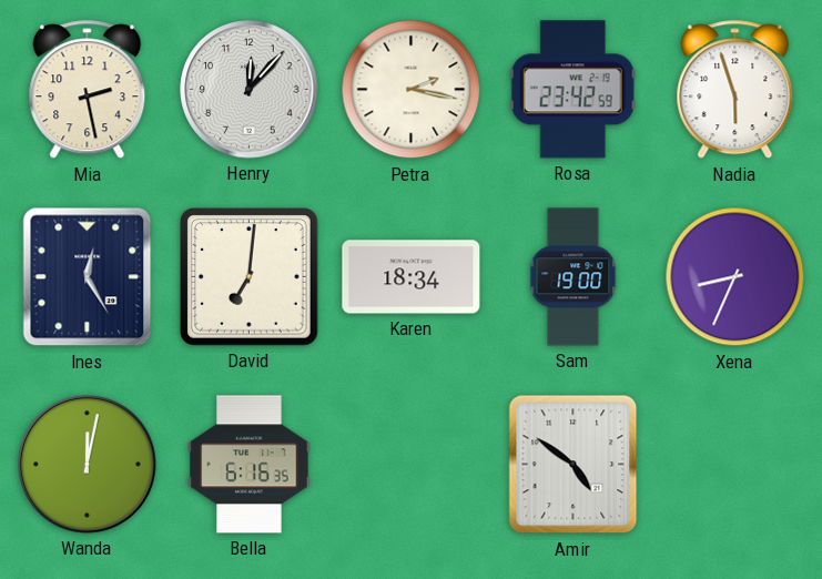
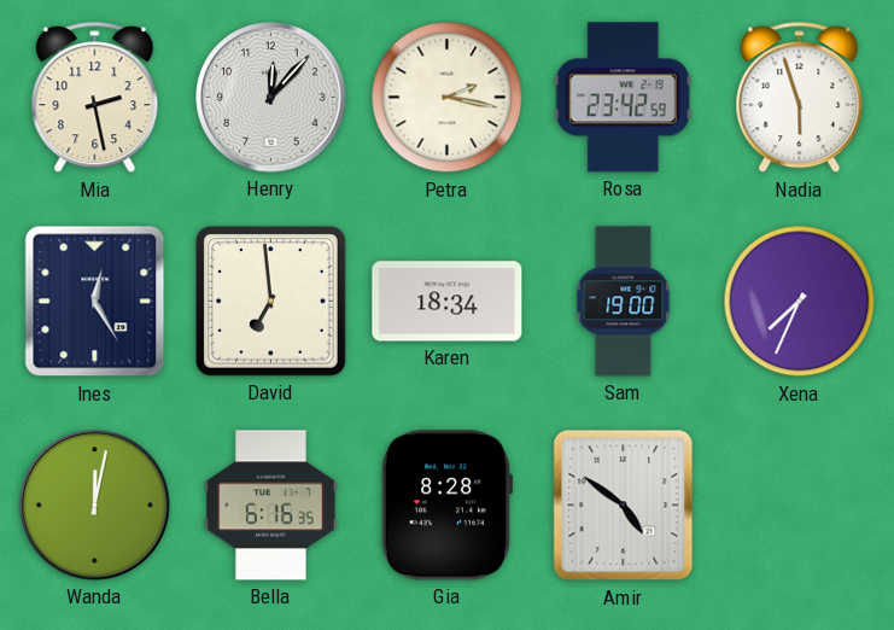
David: 7:01 -> 6:59
Xena: 8:34 -> 7:34
Gia: none -> 8:28
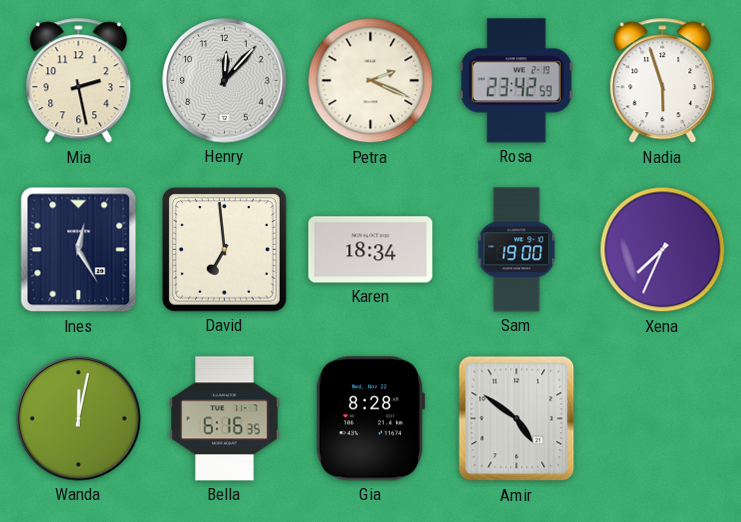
Petra: 2:17 -> 2:19
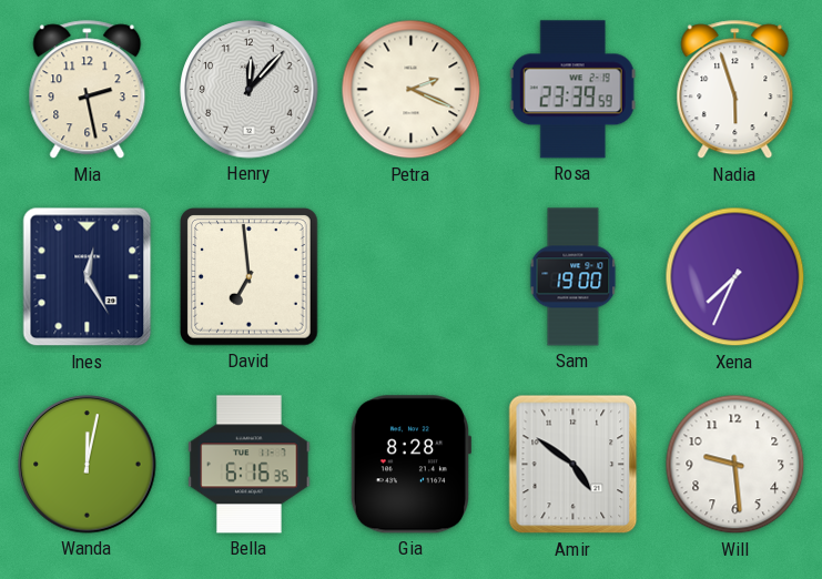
Rosa: 23:42 -> 23:39
Karen: 18:34 -> none
Will: none -> 9:29
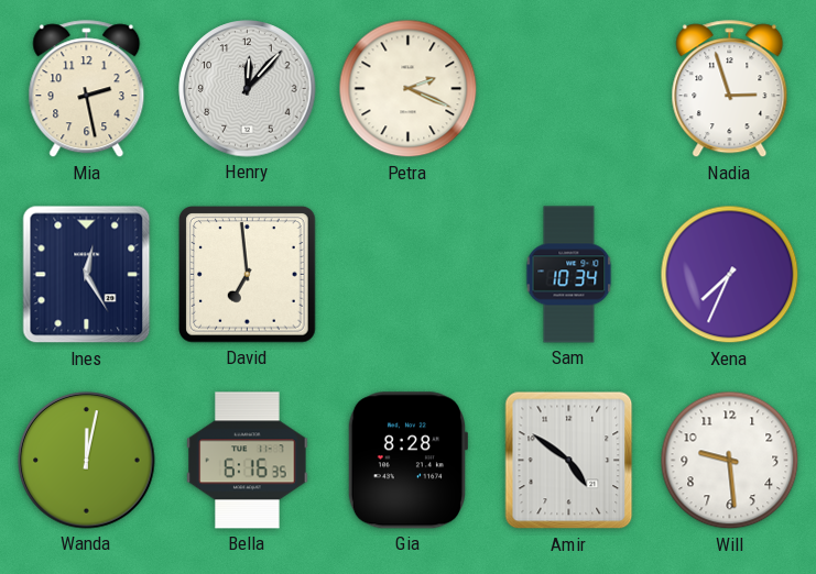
Rosa: 23:39 -> none
Nadia: 5:57 -> 2:57
Sam: 19:00 -> 10:34
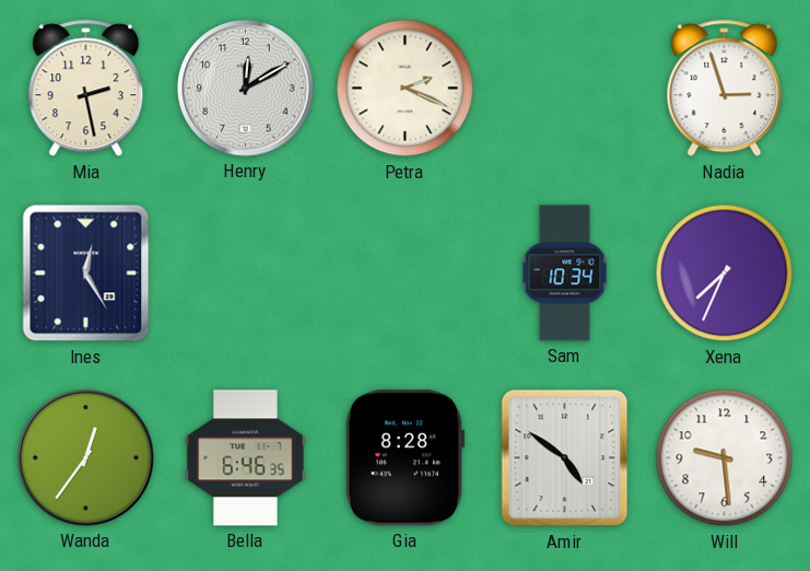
Henry: 12:07 -> 12:10
David: 6:59 -> none
Wanda: 12:02 -> 12:36
Bella: 6:16 -> 6:46
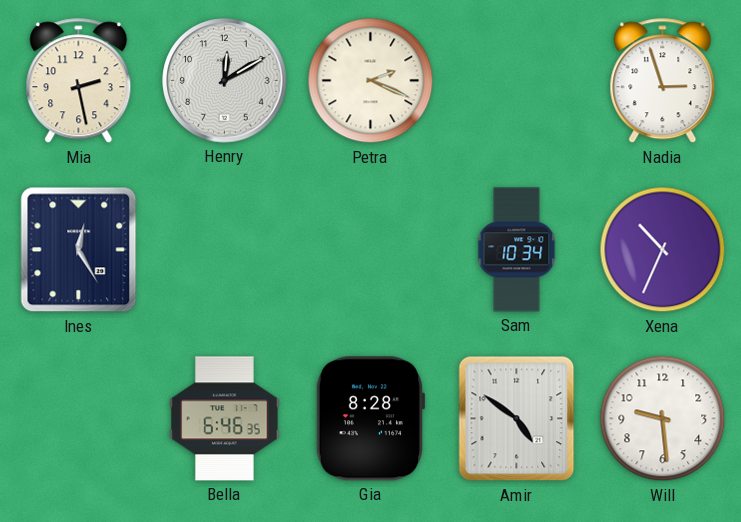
Xena: 7:34 -> 10:34
Wanda: 12:36 -> none
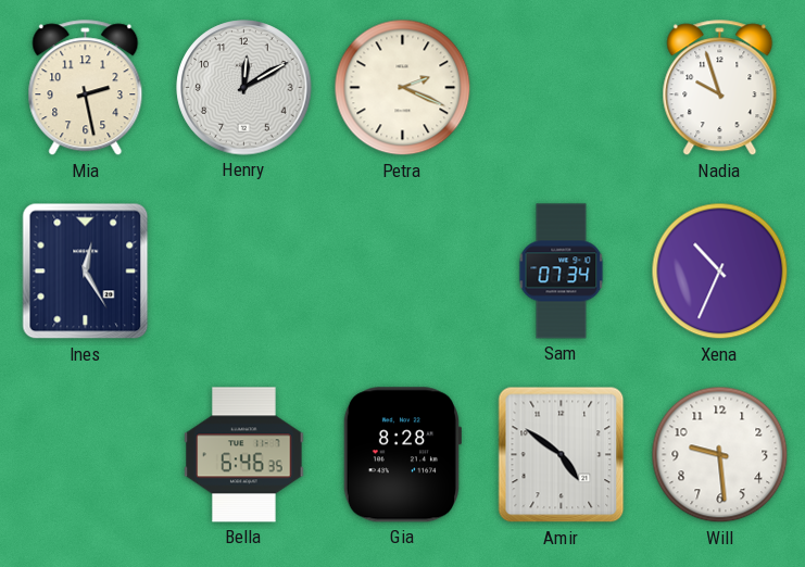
Nadia: 2:57 -> 9:57
Sam: 10:34 -> 07:34
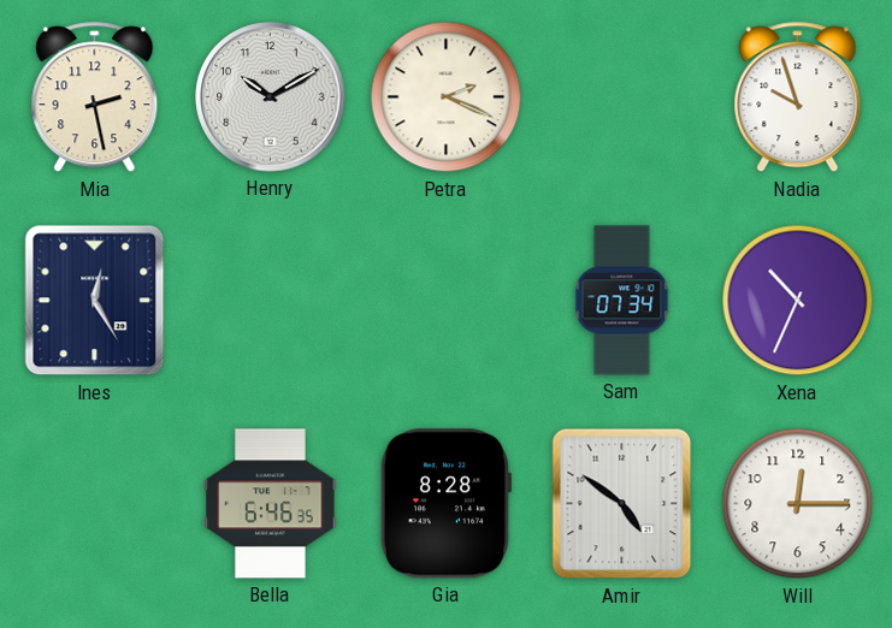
Henry: 12:10 -> 10:10
Will: 9:29 -> 12:15
